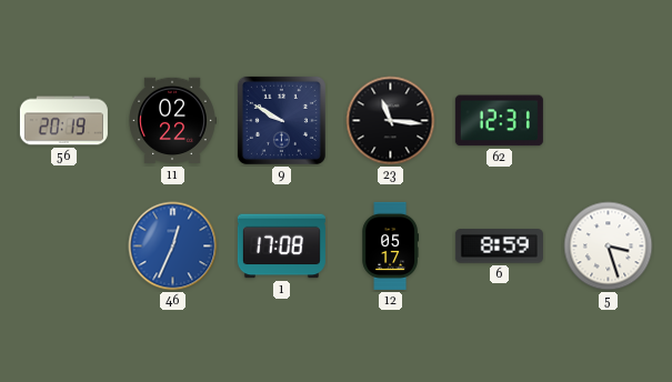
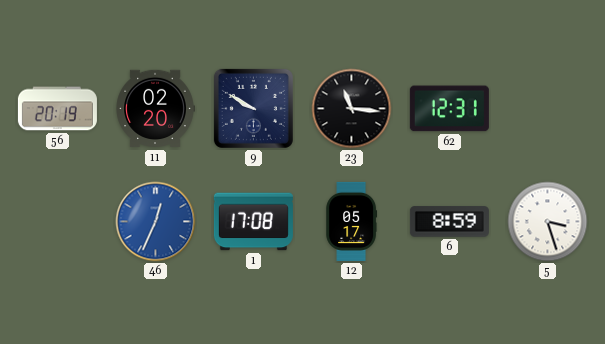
11: 02:22 -> 02:20
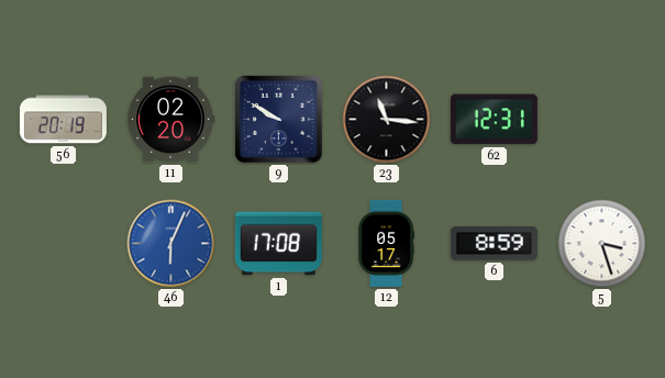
46: 12:34 -> 6:04
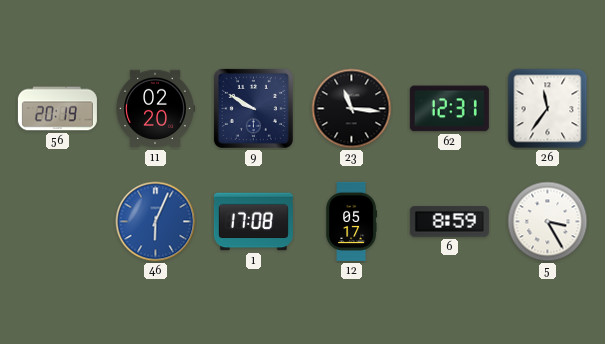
26: none -> 11:36
5: 3:27 -> 3:25
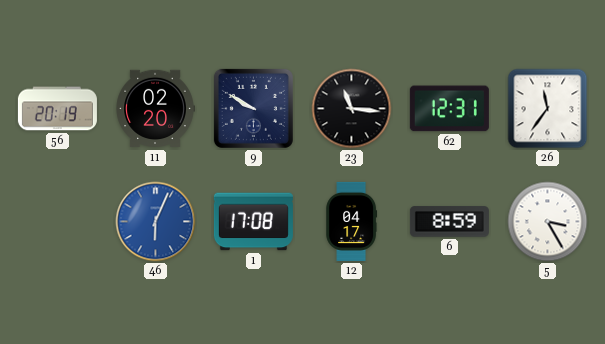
12: 05:17 -> 04:17
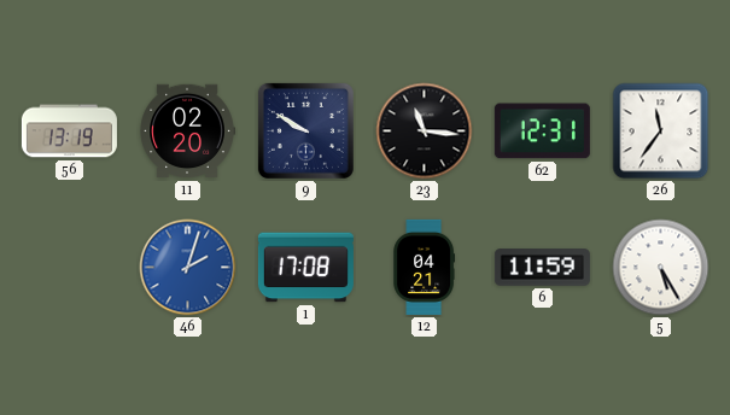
56: 20:19 -> 13:19
46: 6:04 -> 2:03
12: 04:17 -> 04:21
6: 8:59 -> 11:59
5: 3:25 -> 5:25
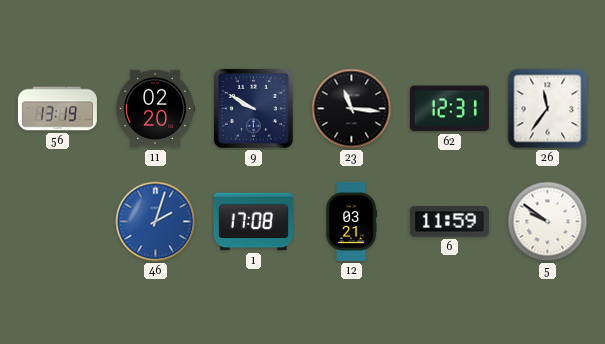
12: 04:21 -> 03:21
5: 5:25 -> 9:51
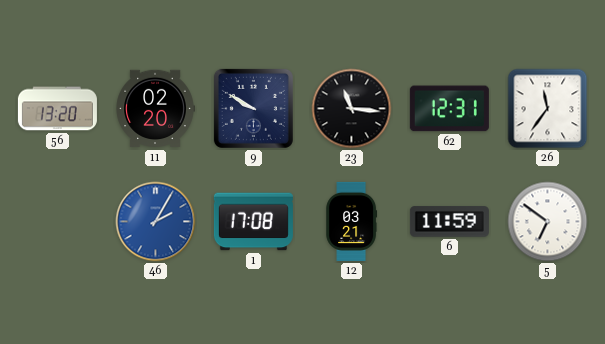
56: 13:19 -> 13:20
46: 2:03 -> 2:05
5: 9:51 -> 6:51
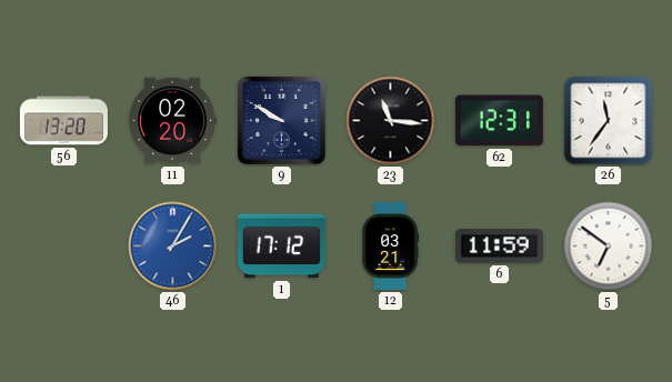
1: 17:08 -> 17:12
